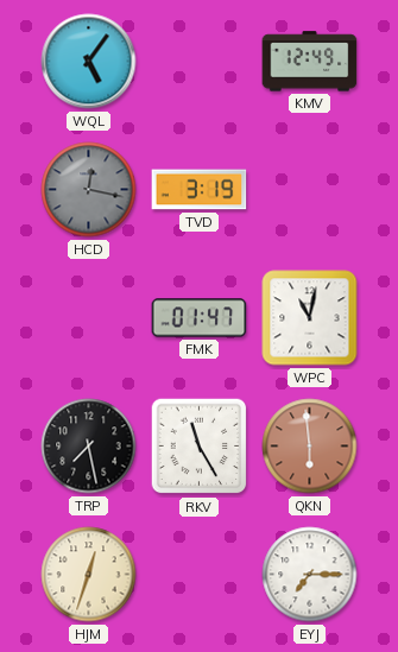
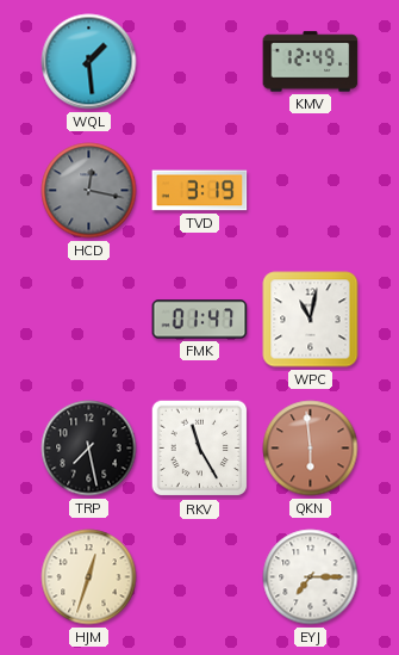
WQL: 5:06 -> 1:29
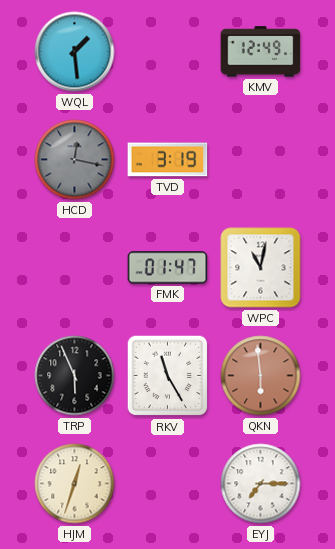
TRP: 7:28 -> 5:56
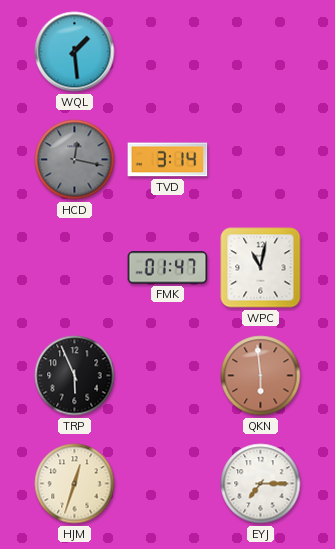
KMV: 12:49 -> none
TVD: 3:19 -> 3:14
RKV: 11:25 -> none
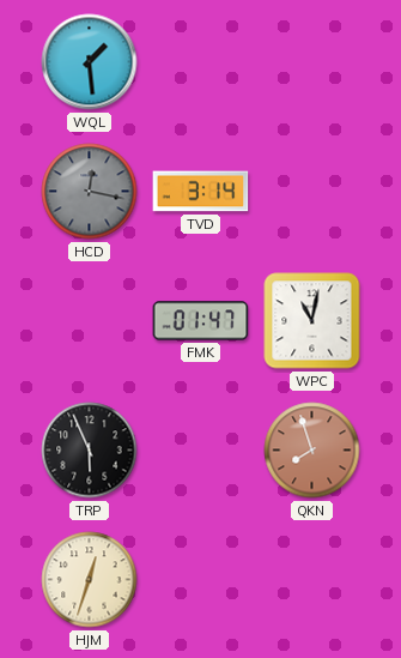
QKN: 5:59 -> 7:57
EYJ: 7:15 -> none
